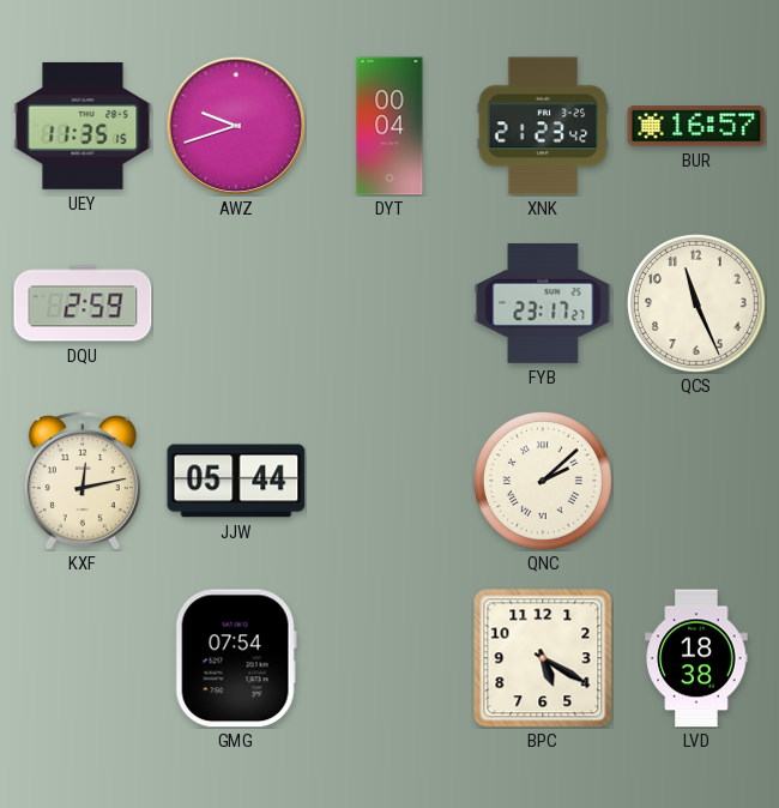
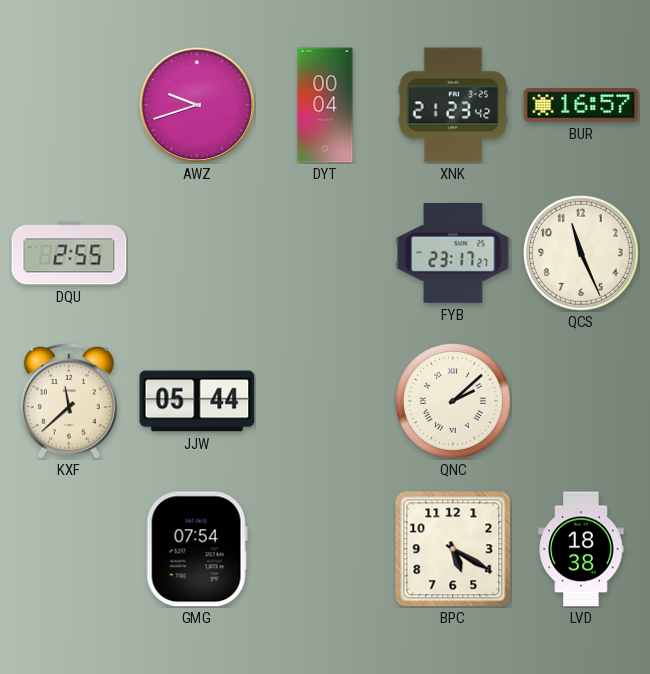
UEY: 11:35 -> none
DQU: 2:59 -> 2:55
KXF: 12:13 -> 11:38
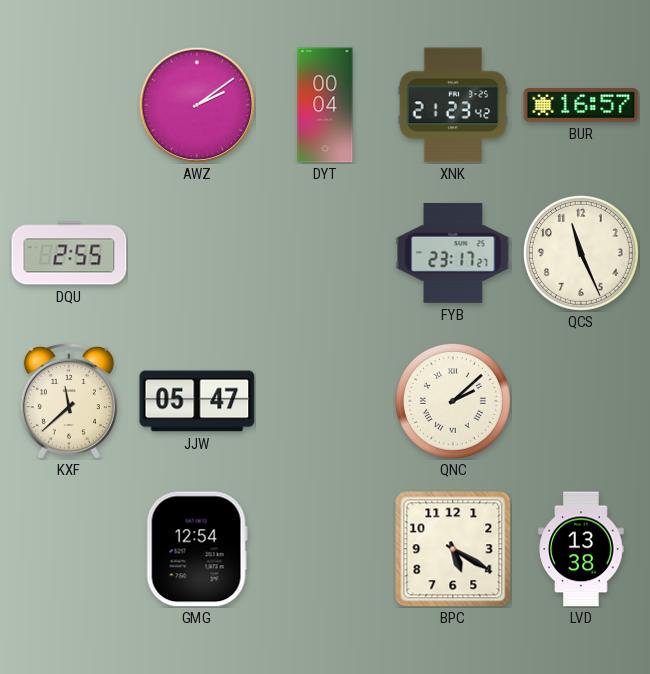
AWZ: 9:42 -> 2:09
JJW: 05:44 -> 05:47
GMG: 07:54 -> 12:54
LVD: 18:38 -> 13:38
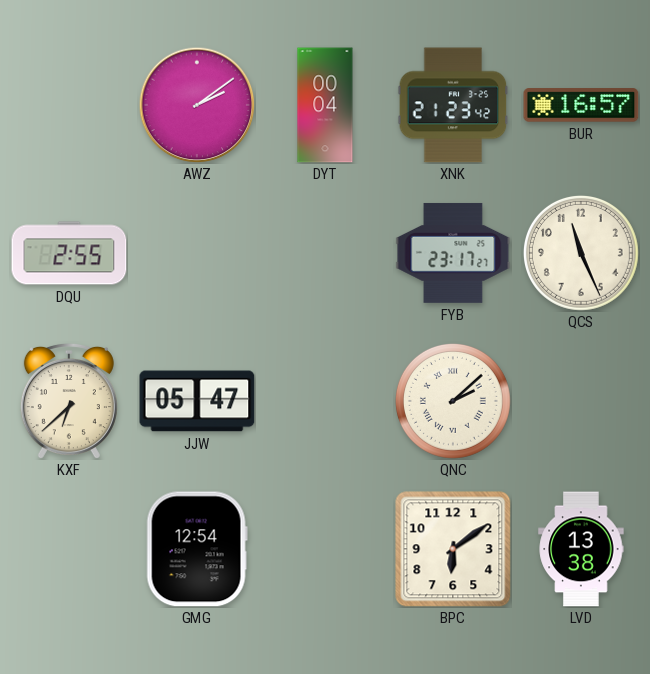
KXF: 11:38 -> 6:38
BPC: 5:20 -> 6:09
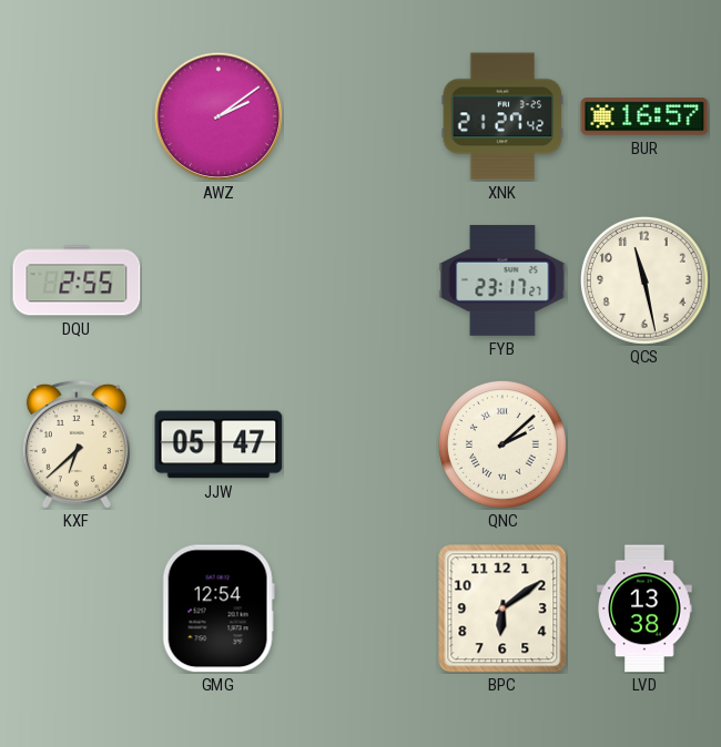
DYT: 00:04 -> none
XNK: 21:23 -> 21:27
QCS: 11:26 -> 11:28
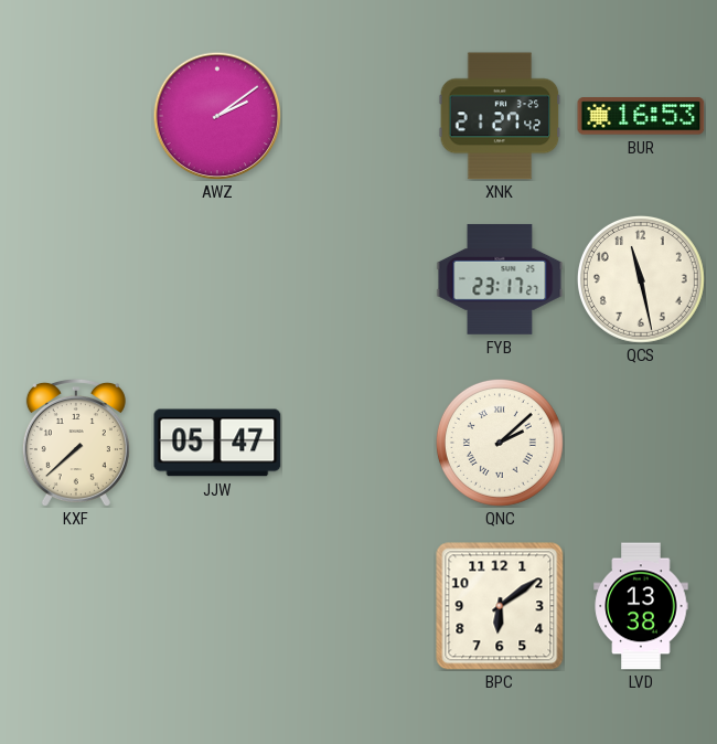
BUR: 16:57 -> 16:53
DQU: 2:55 -> none
KXF: 6:38 -> 7:38
GMG: 12:54 -> none
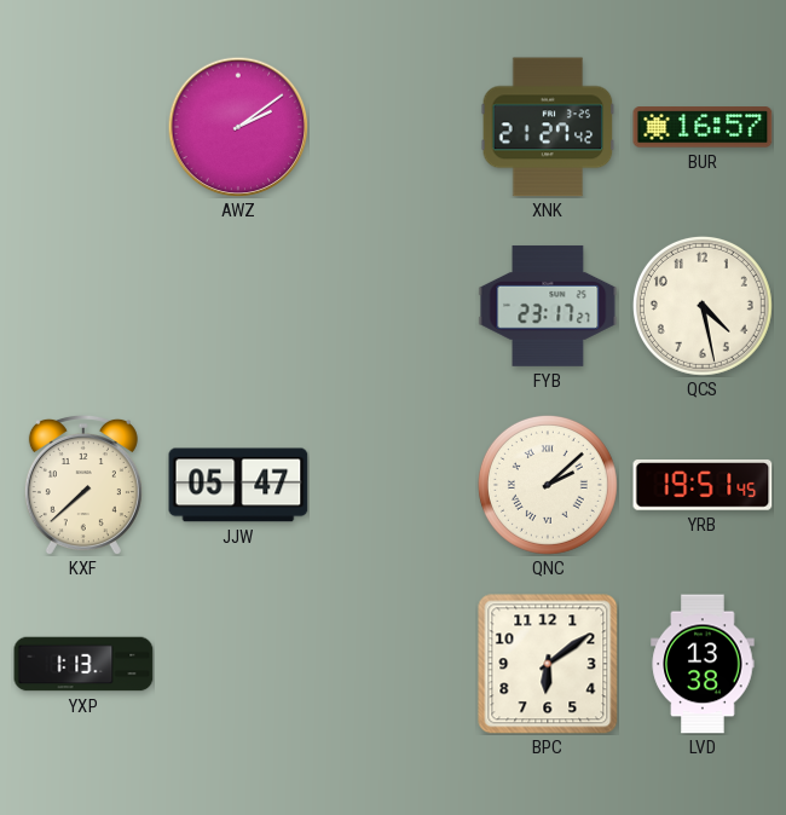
BUR: 16:53 -> 16:57
QCS: 11:28 -> 4:28
YRB: none -> 19:51
YXP: none -> 1:13
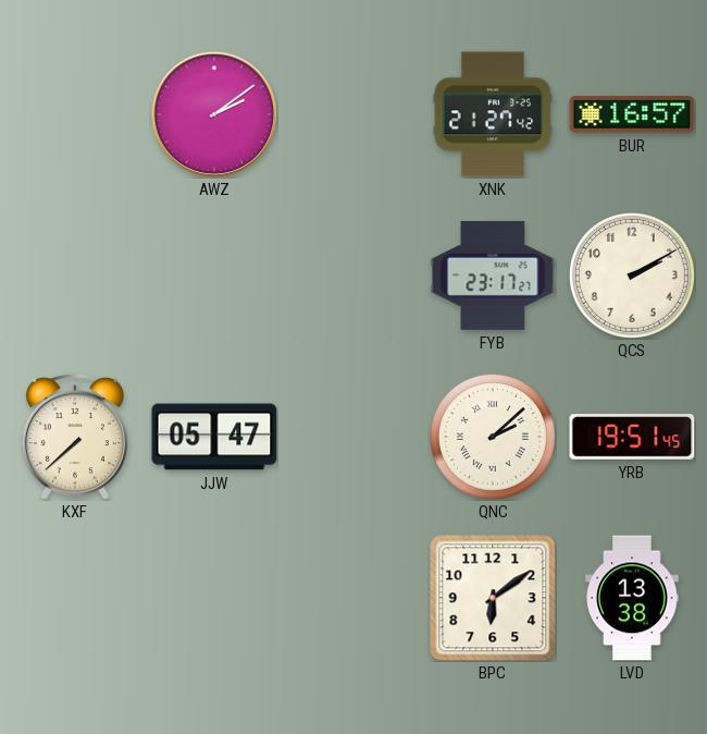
QCS: 4:28 -> 2:10
YXP: 1:13 -> none
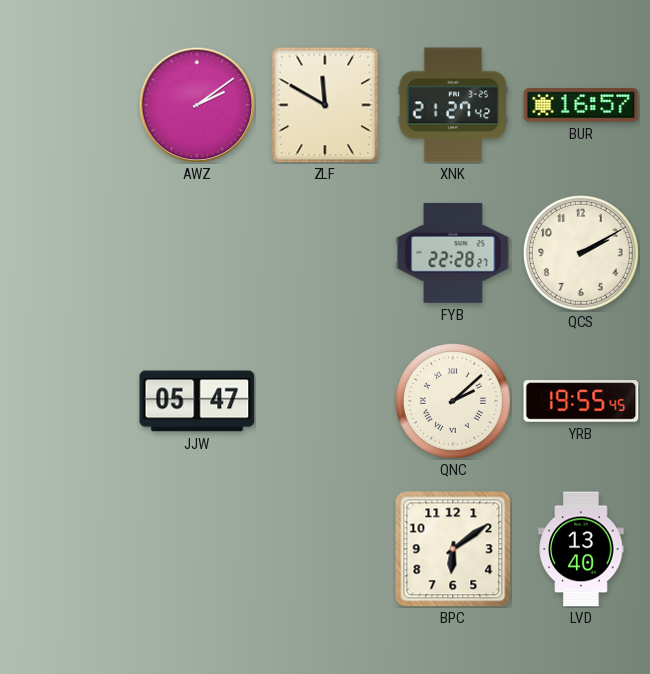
ZLF: none -> 11:50
FYB: 23:17 -> 22:28
KXF: 7:38 -> none
YRB: 19:51 -> 19:55
LVD: 13:38 -> 13:40
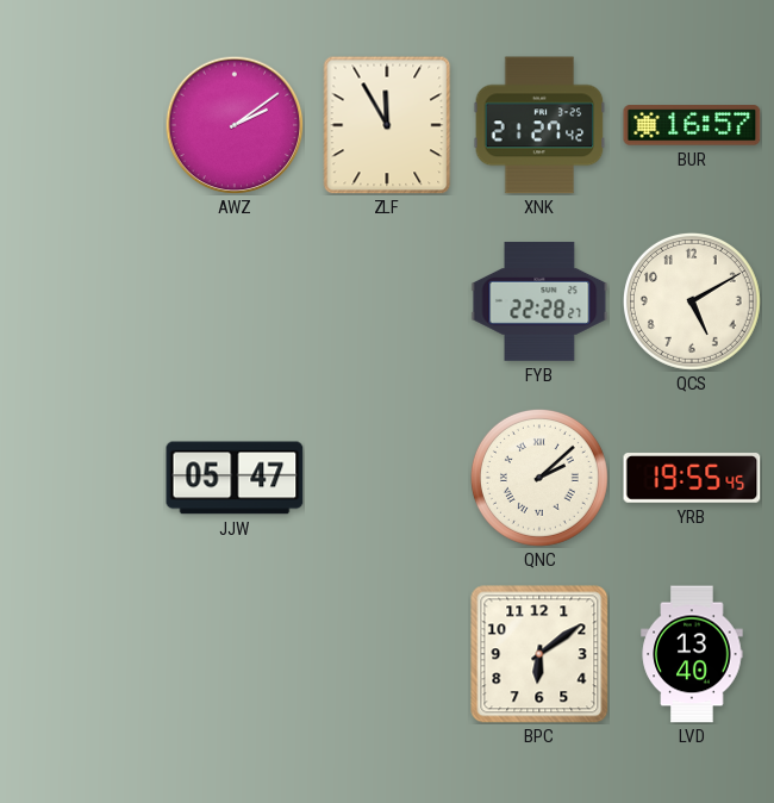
ZLF: 11:50 -> 11:55
QCS: 2:10 -> 5:10
